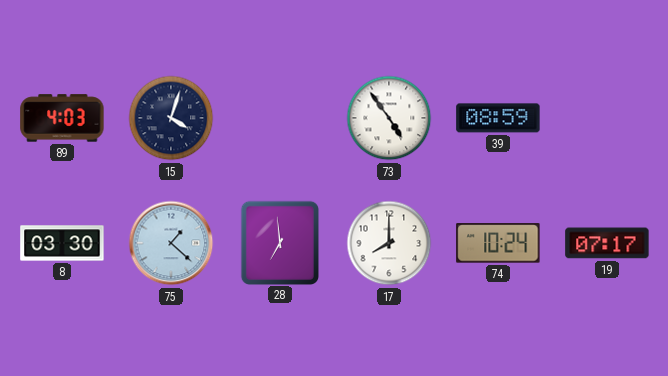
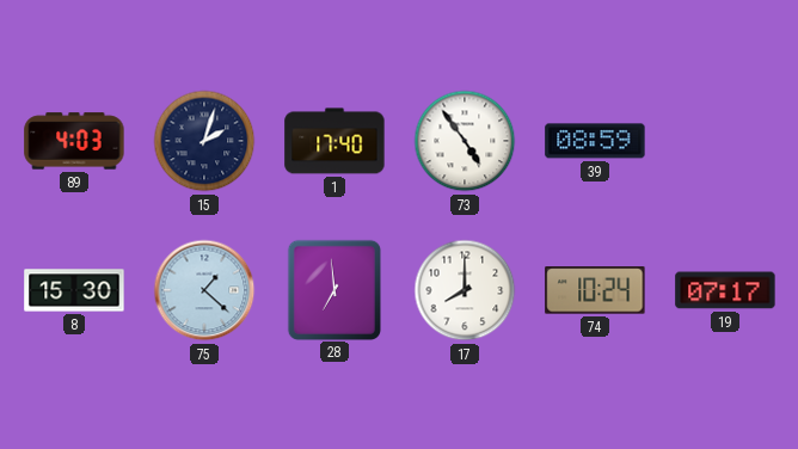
15: 4:03 -> 2:03
1: none -> 17:40
8: 03:30 -> 15:30
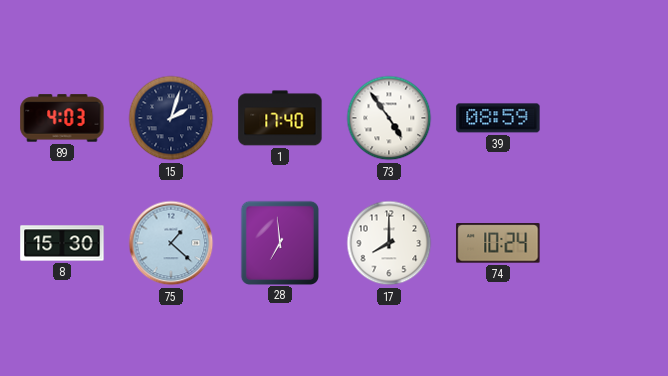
19: 07:17 -> none
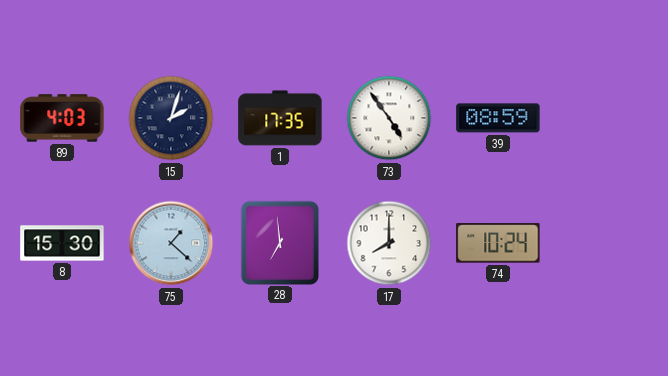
1: 17:40 -> 17:35
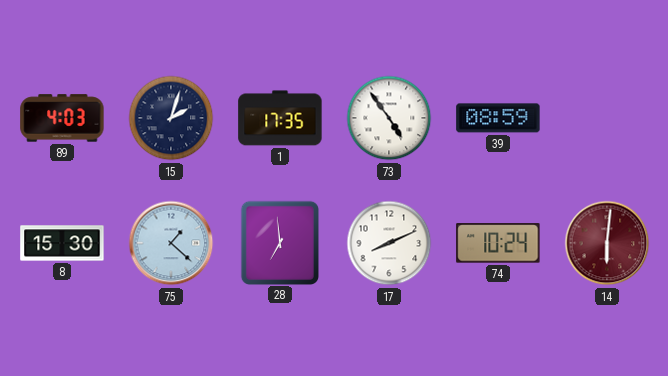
17: 8:00 -> 8:11
14: none -> 6:01
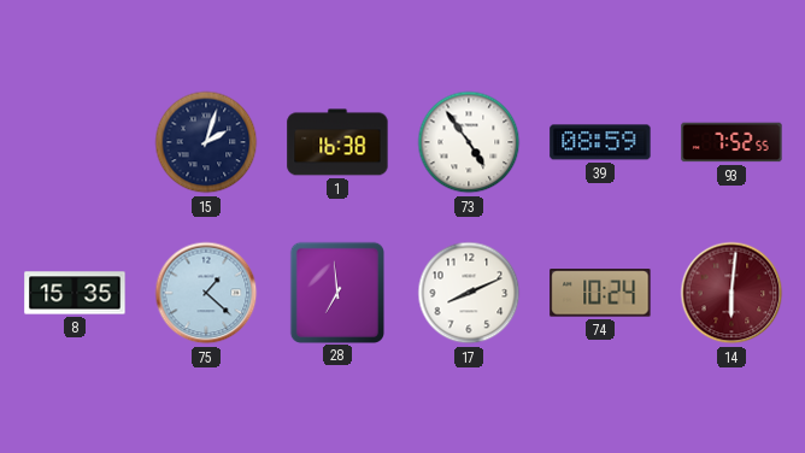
89: 4:03 -> none
1: 17:35 -> 16:38
93: none -> 7:52
8: 15:30 -> 15:35
